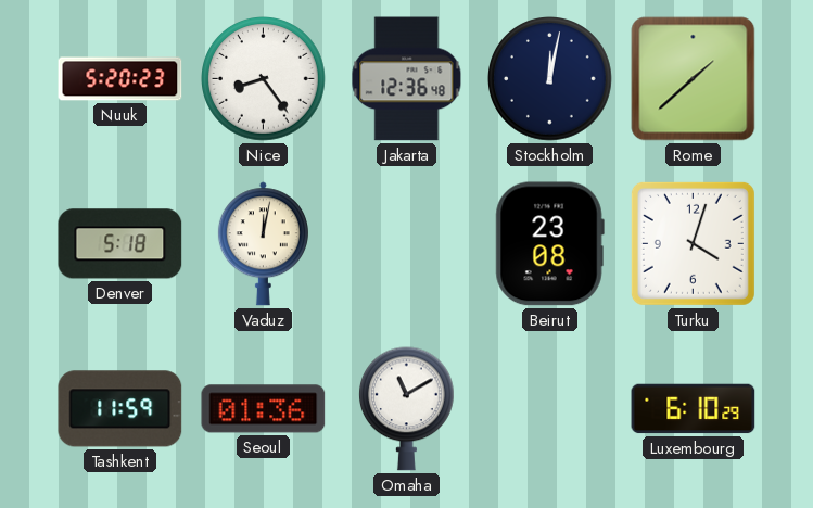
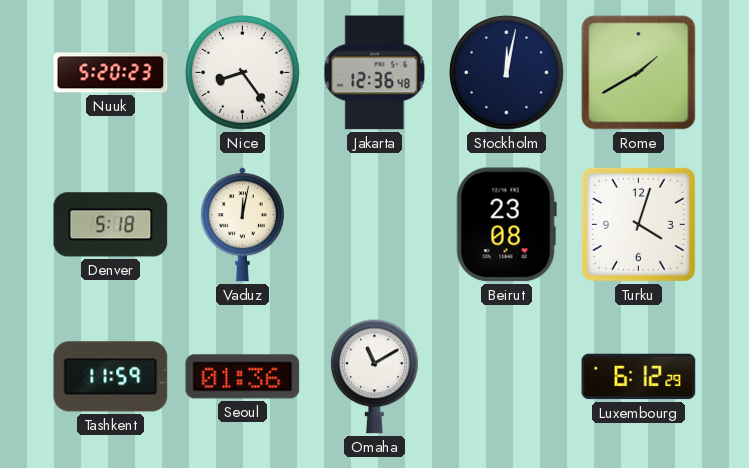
Rome: 1:38 -> 1:40
Luxembourg: 6:10 -> 6:12
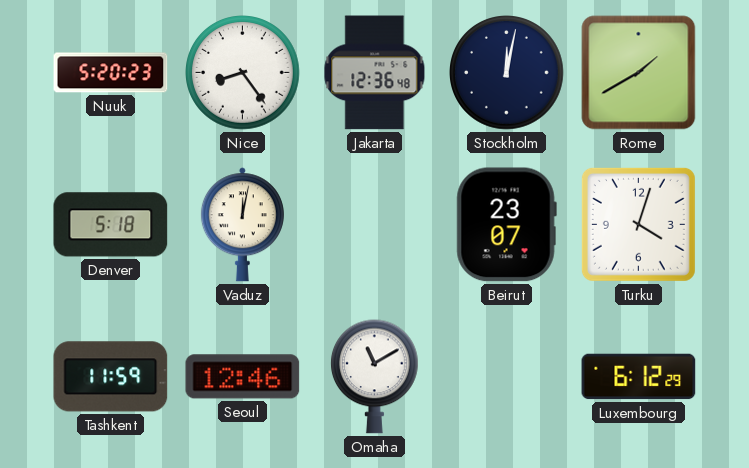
Beirut: 23:08 -> 23:07
Seoul: 01:36 -> 12:46
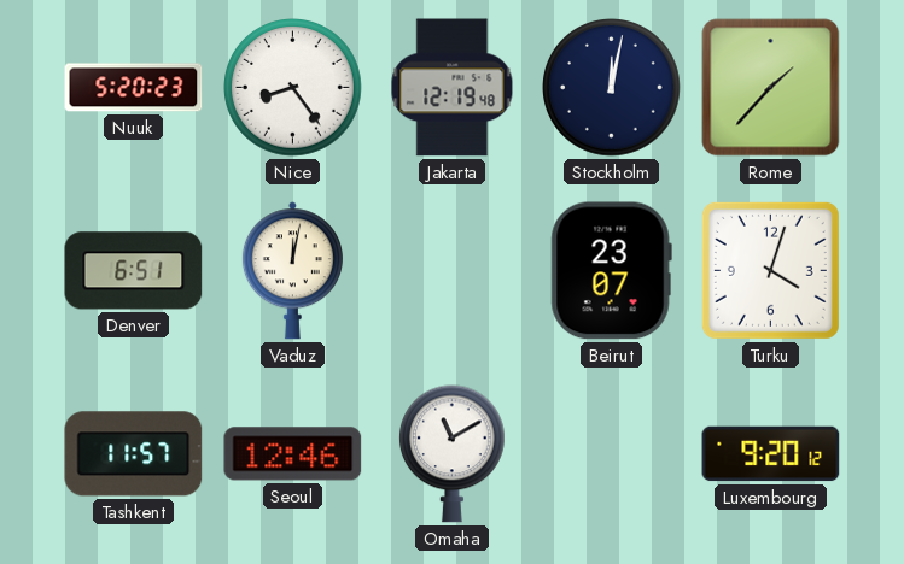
Jakarta: 12:36 -> 12:19
Rome: 1:40 -> 1:37
Denver: 5:18 -> 6:51
Tashkent: 11:59 -> 11:57
Luxembourg: 6:12 -> 9:20
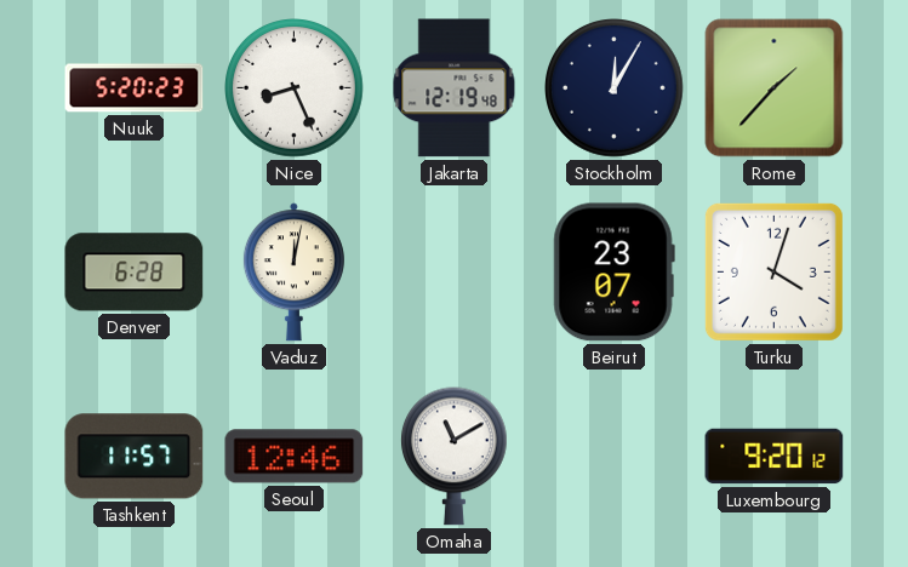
Nice: 8:24 -> 8:26
Stockholm: 12:02 -> 12:05
Denver: 6:51 -> 6:28
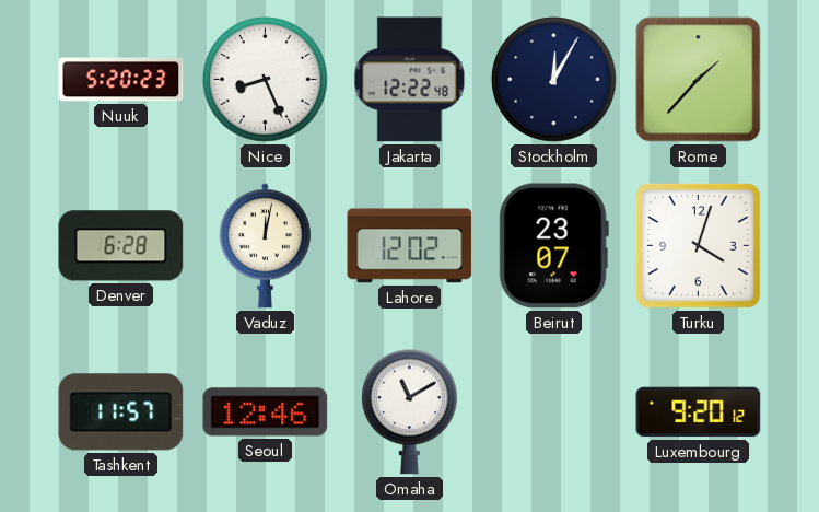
Jakarta: 12:19 -> 12:22
Lahore: none -> 12:02
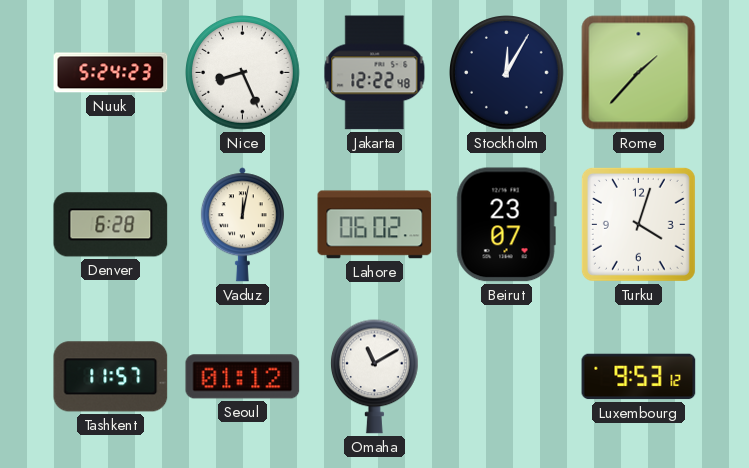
Nuuk: 5:20 -> 5:24
Lahore: 12:02 -> 06:02
Seoul: 12:46 -> 01:12
Luxembourg: 9:20 -> 9:53
